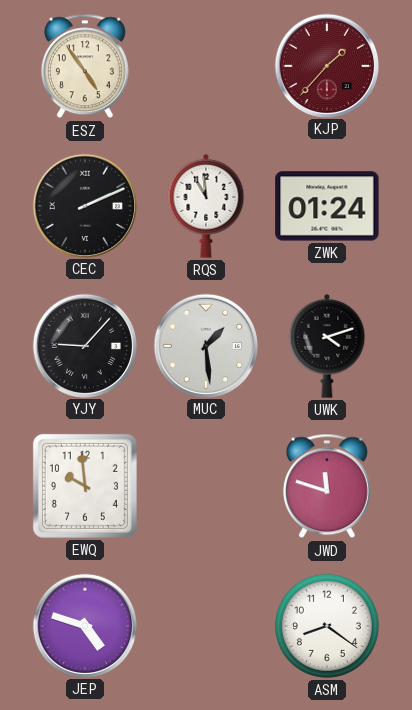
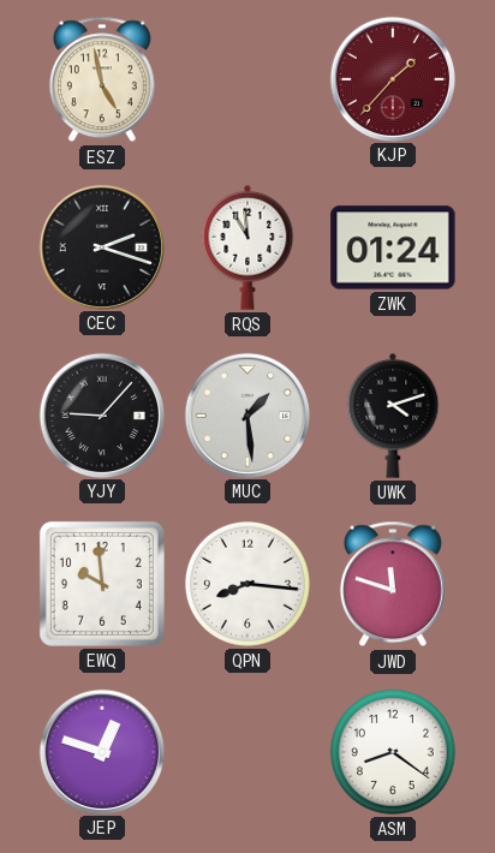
ESZ: 4:54 -> 4:58
CEC: 2:11 -> 2:18
QPN: none -> 8:16
JEP: 4:48 -> 12:48
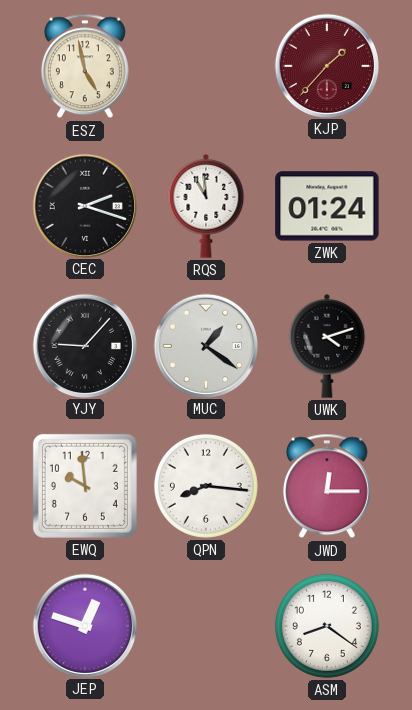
MUC: 1:29 -> 1:21
JWD: 11:48 -> 12:15
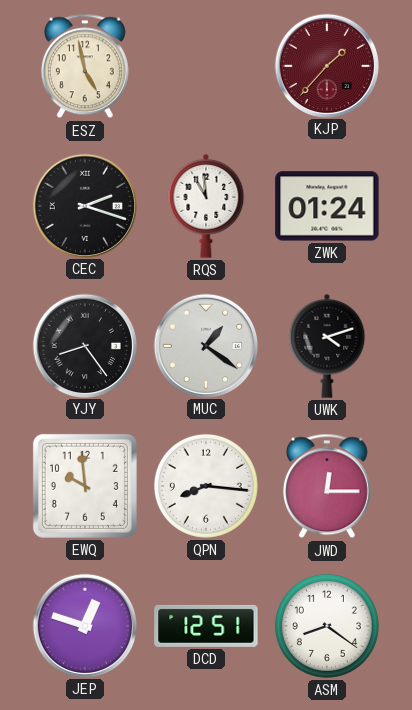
YJY: 9:07 -> 8:24
DCD: none -> 12:51
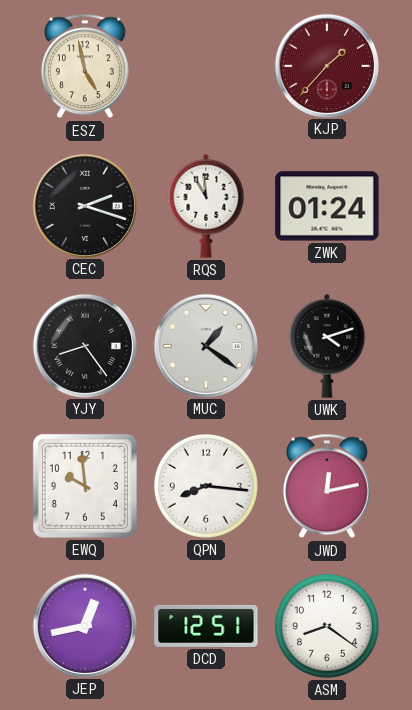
JWD: 12:15 -> 12:13
JEP: 12:48 -> 12:43
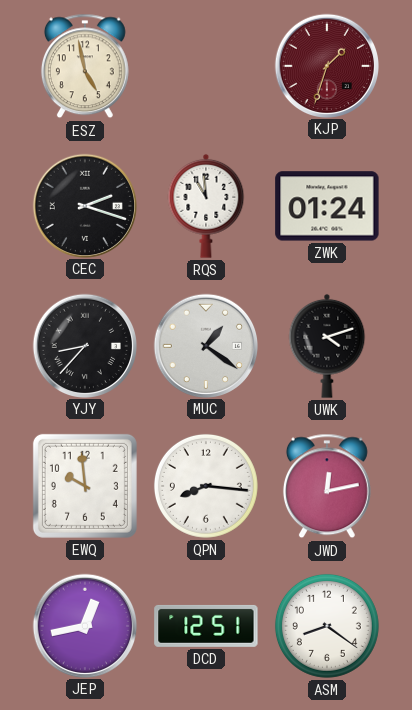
KJP: 1:37 -> 1:33
YJY: 8:24 -> 8:37
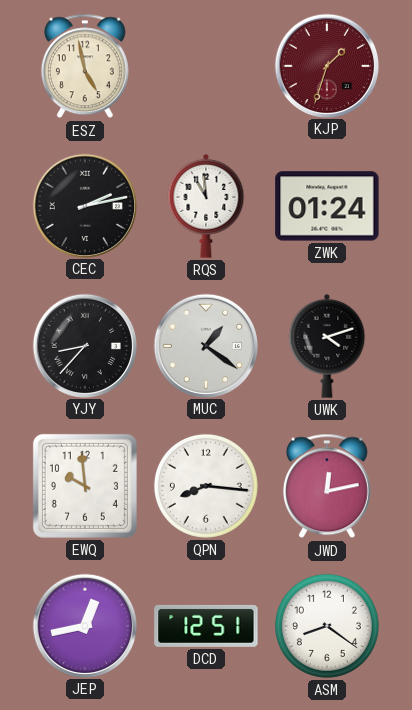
CEC: 2:18 -> 2:13
